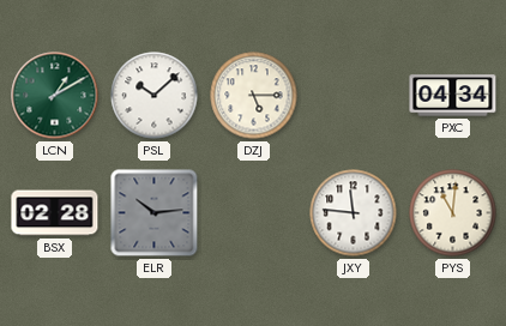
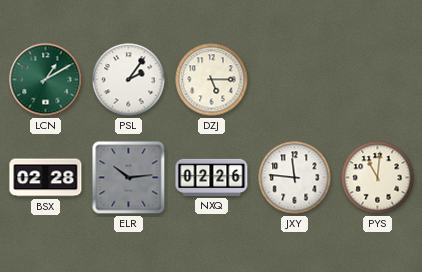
PSL: 10:08 -> 2:06
PXC: 04:34 -> none
NXQ: none -> 02:26
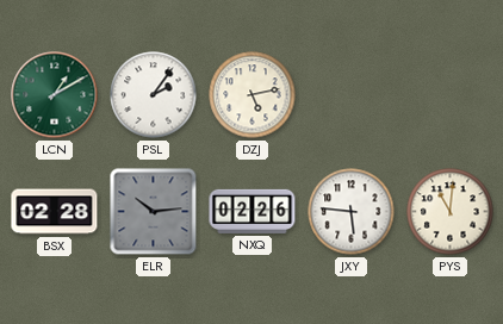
DZJ: 5:15 -> 5:13
JXY: 11:46 -> 5:46
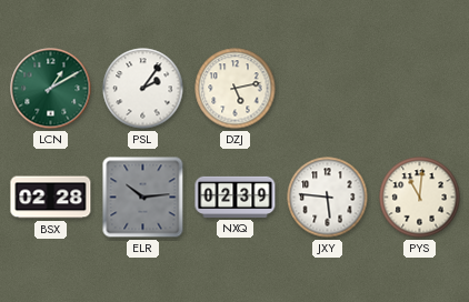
NXQ: 02:26 -> 02:39
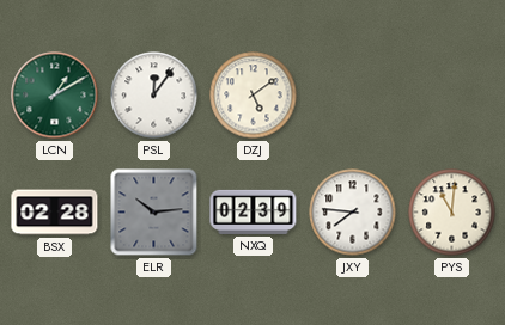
PSL: 2:06 -> 12:06
DZJ: 5:13 -> 5:09
JXY: 5:46 -> 7:46
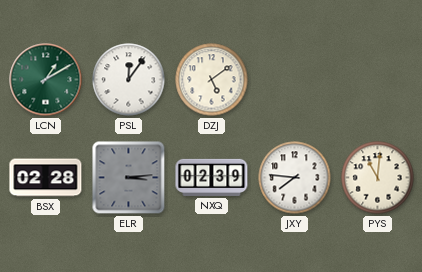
ELR: 10:14 -> 3:14
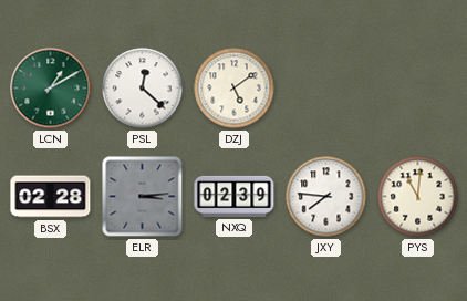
PSL: 12:06 -> 12:22
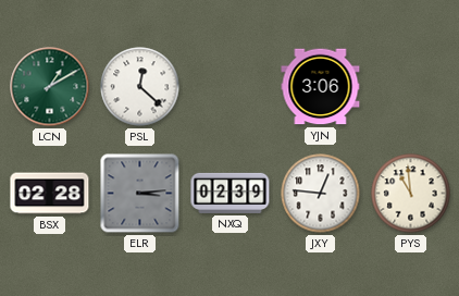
DZJ: 5:09 -> none
YJN: none -> 3:06
JXY: 7:46 -> 12:46
PYS: 11:01 -> 10:59
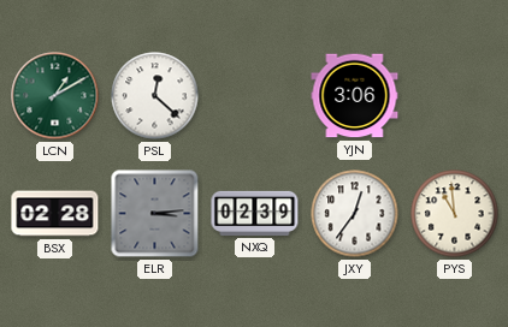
JXY: 12:46 -> 12:36
